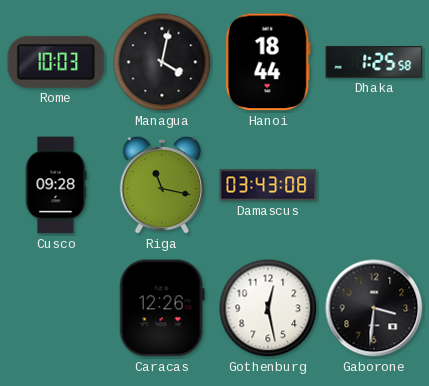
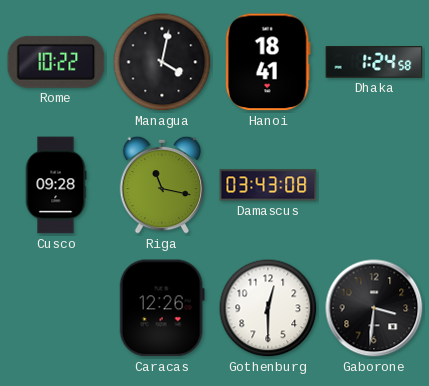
Rome: 10:03 -> 10:22
Hanoi: 18:44 -> 18:41
Dhaka: 1:25 -> 1:24
Gothenburg: 12:28 -> 12:30
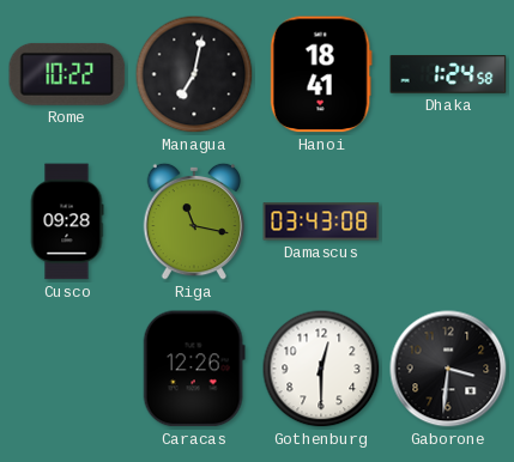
Managua: 4:02 -> 7:02
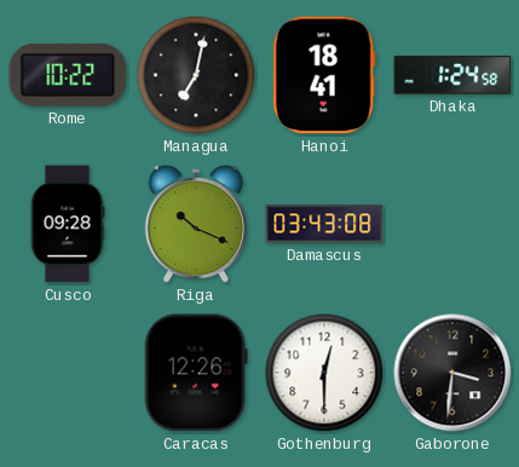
Riga: 11:17 -> 10:19
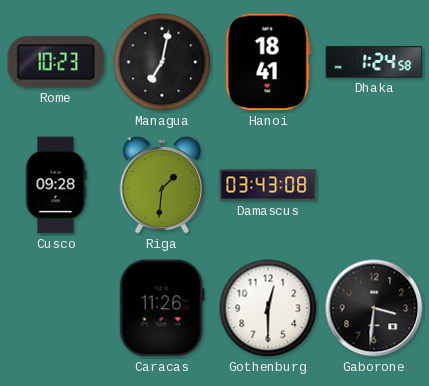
Rome: 10:22 -> 10:23
Riga: 10:19 -> 1:31
Caracas: 12:26 -> 11:26
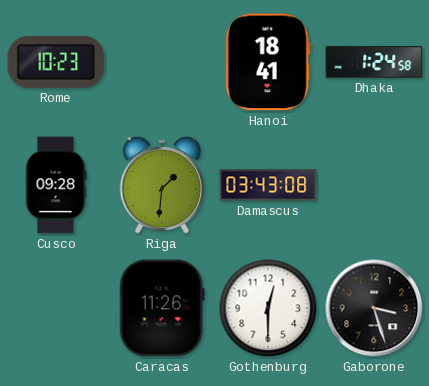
Managua: 7:02 -> none
Gaborone: 3:31 -> 3:27
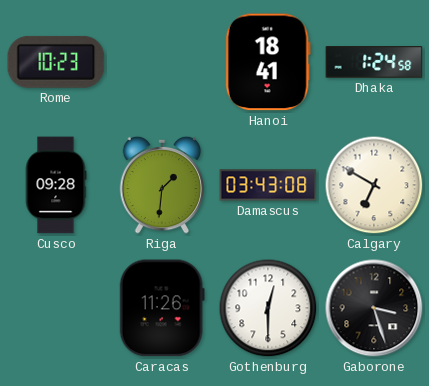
Calgary: none -> 6:50
